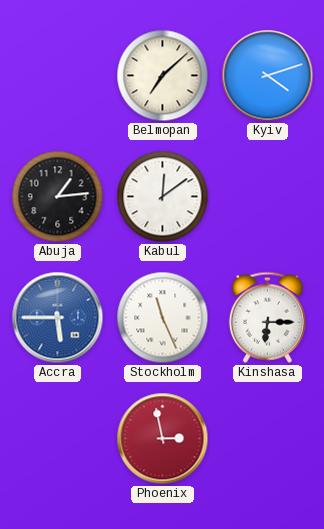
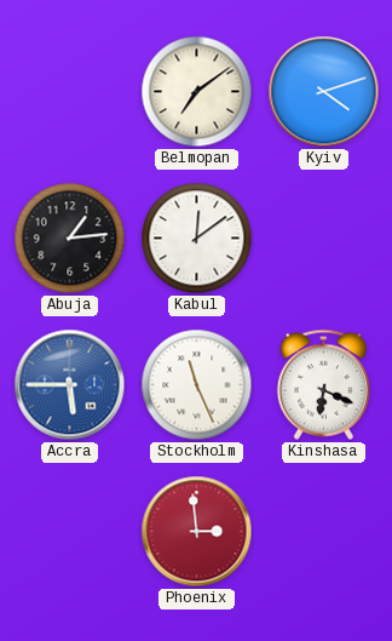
Belmopan: 7:08 -> 7:09
Kinshasa: 6:15 -> 6:19
Phoenix: 2:58 -> 2:59
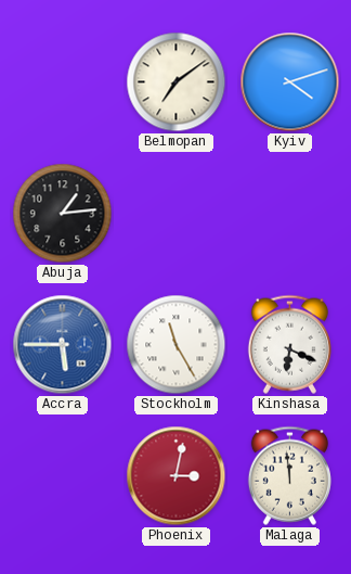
Kabul: 12:09 -> none
Stockholm: 11:26 -> 11:25
Phoenix: 2:59 -> 3:02
Malaga: none -> 11:59
